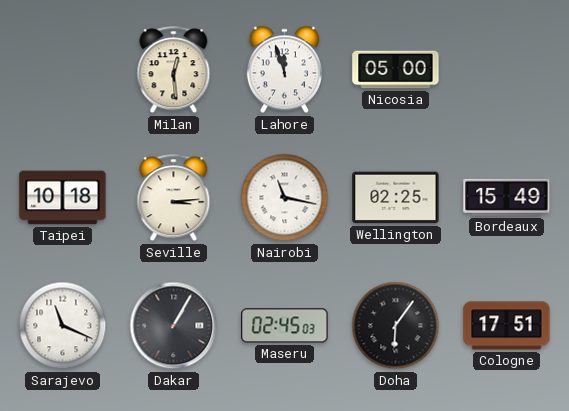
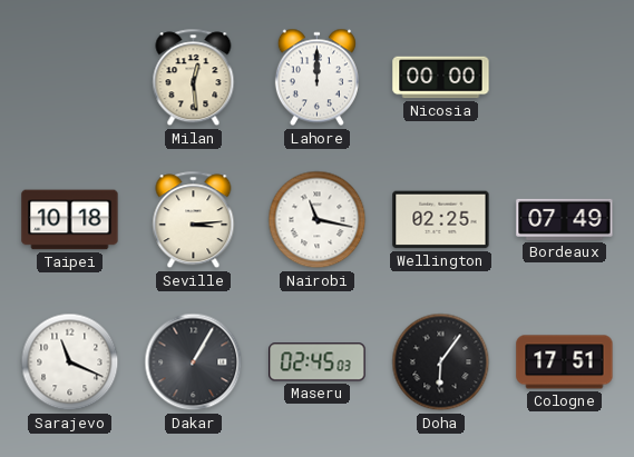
Lahore: 11:57 -> 12:00
Nicosia: 05:00 -> 00:00
Bordeaux: 15:49 -> 07:49
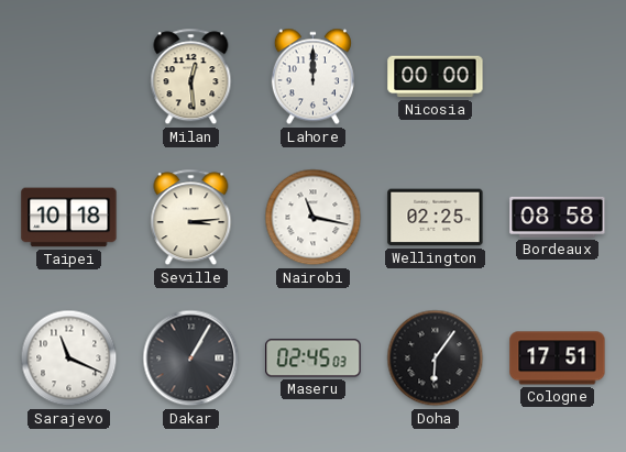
Bordeaux: 07:49 -> 08:58
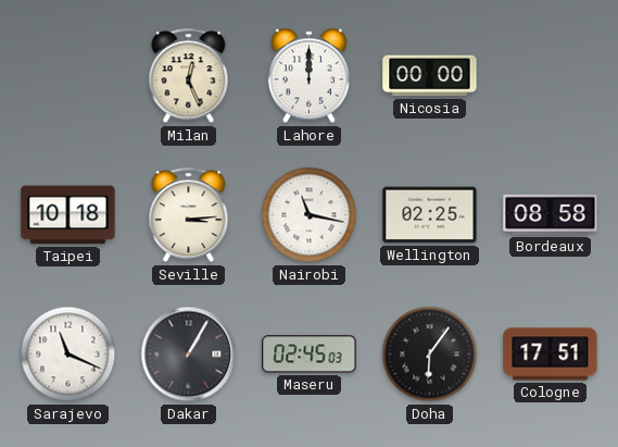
Milan: 12:29 -> 12:26
